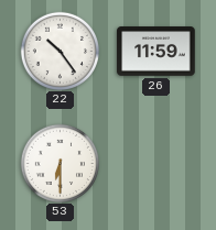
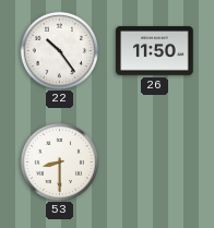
26: 11:59 -> 11:50
53: 6:30 -> 8:30
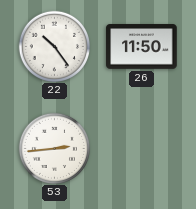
53: 8:30 -> 2:44
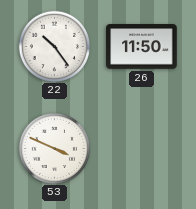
53: 2:44 -> 3:49
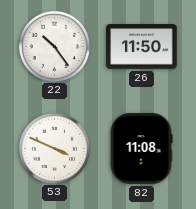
82: none -> 11:08
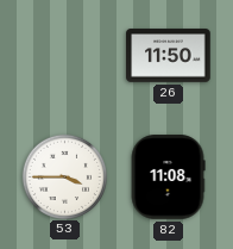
22: 10:24 -> none
53: 3:49 -> 3:45
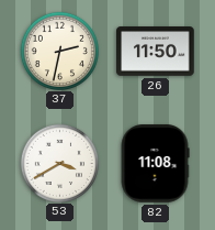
37: none -> 2:32
53: 3:45 -> 3:40
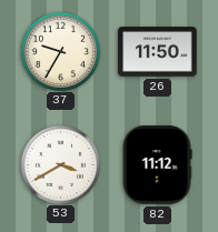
37: 2:32 -> 9:35
82: 11:08 -> 11:12
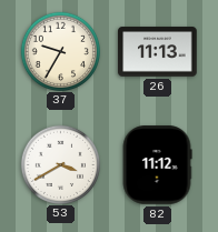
26: 11:50 -> 11:13
